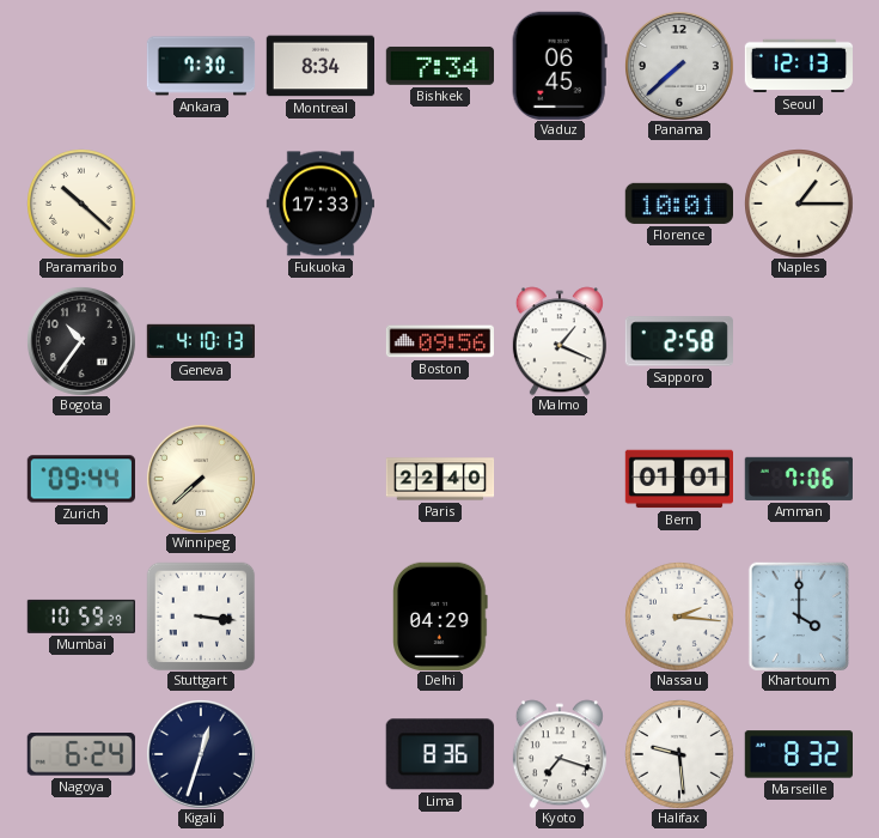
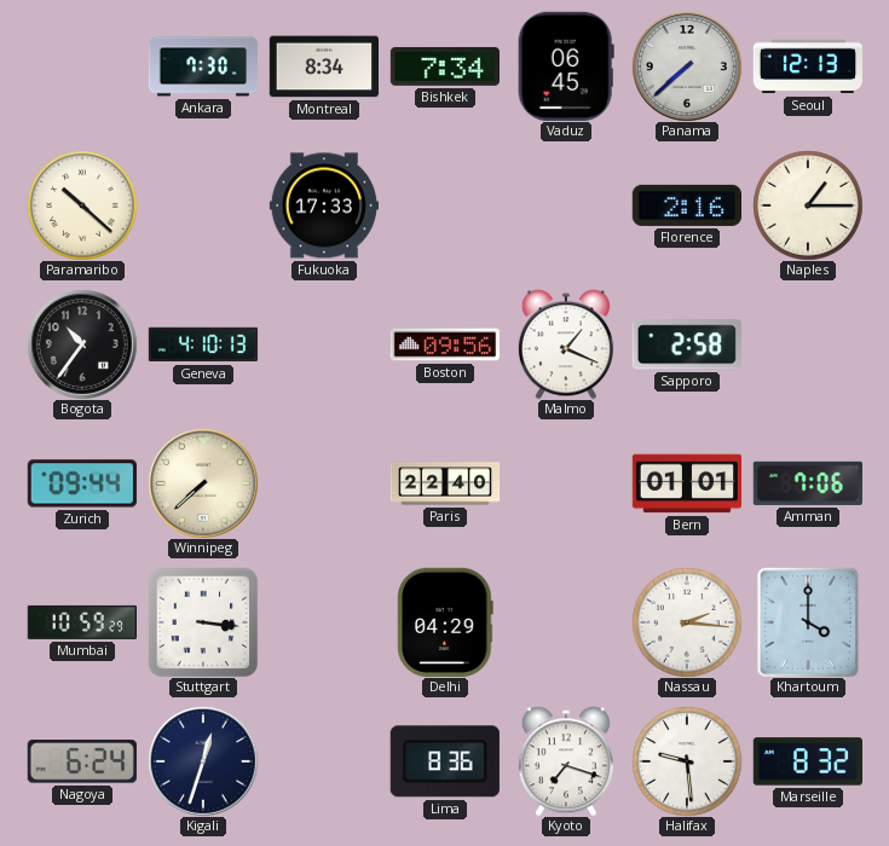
Florence: 10:01 -> 2:16
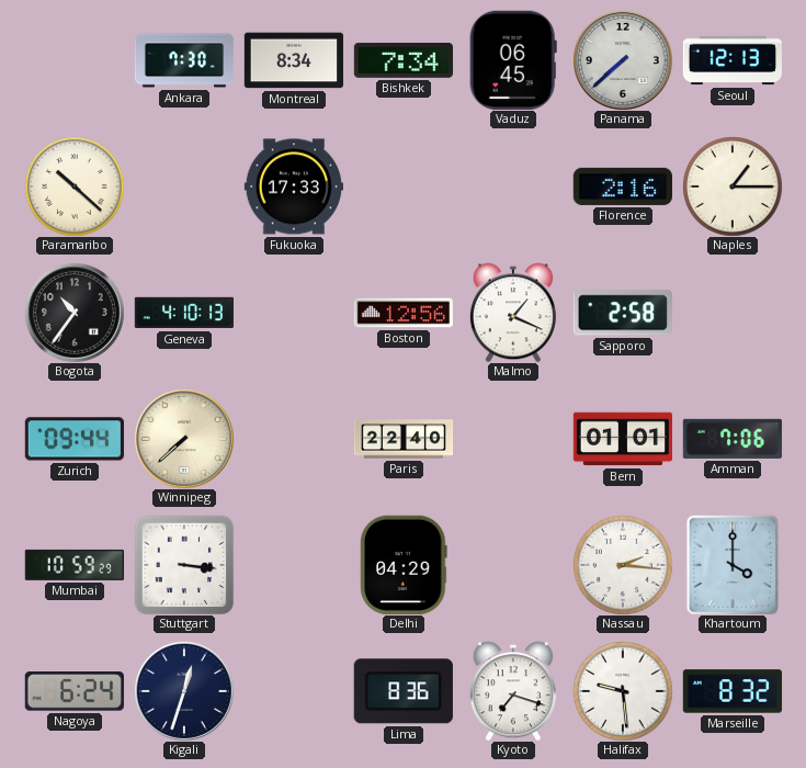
Boston: 09:56 -> 12:56
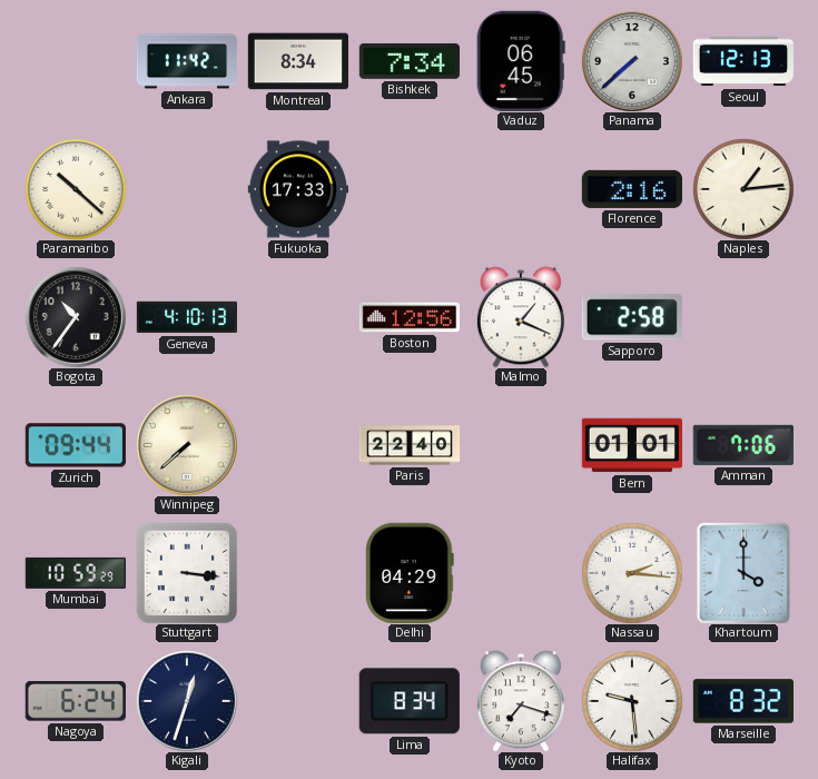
Ankara: 7:30 -> 11:42
Naples: 1:15 -> 1:14
Lima: 8:36 -> 8:34
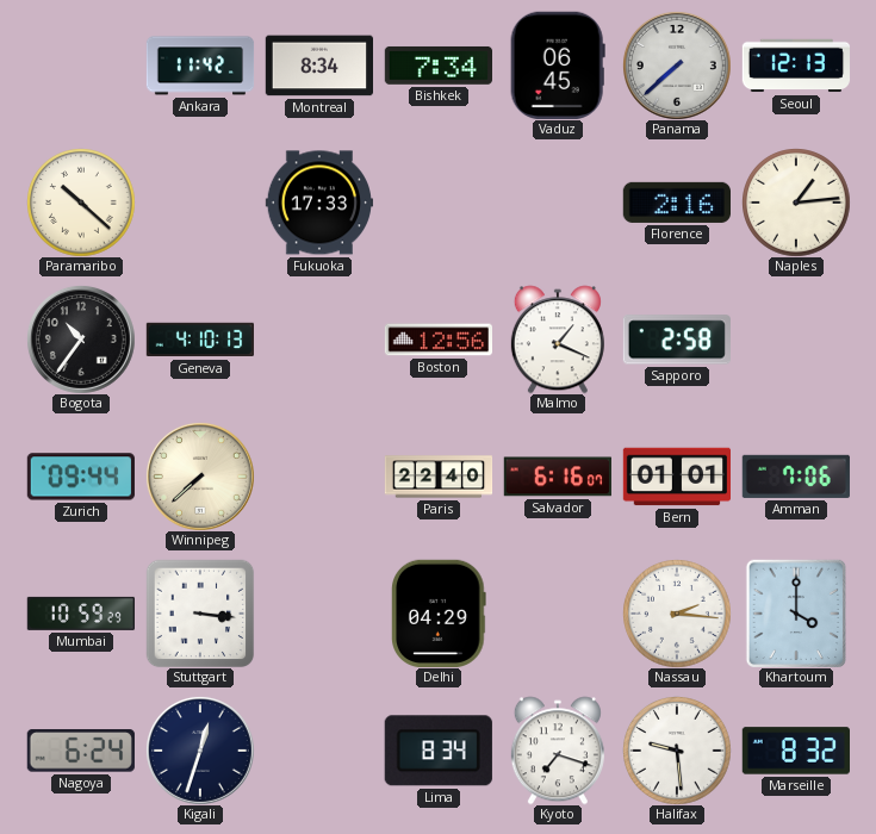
Salvador: none -> 6:16
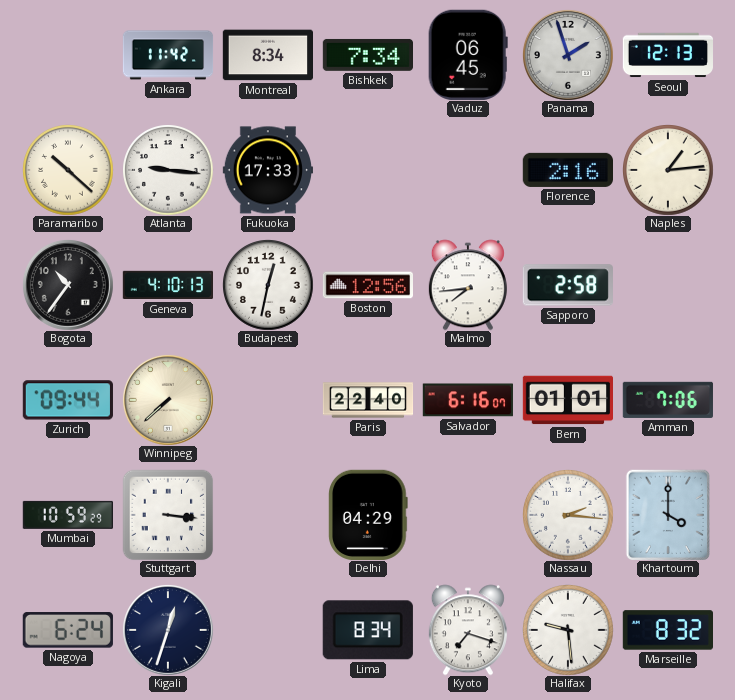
Panama: 7:38 -> 1:57
Atlanta: none -> 9:16
Budapest: none -> 12:32
Malmo: 1:19 -> 7:44
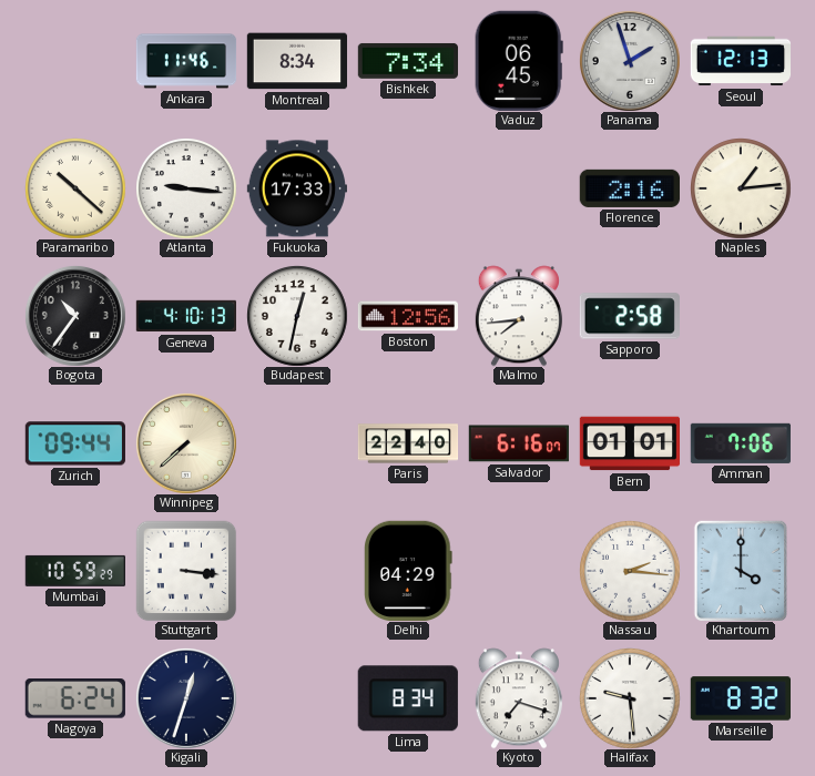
Ankara: 11:42 -> 11:46
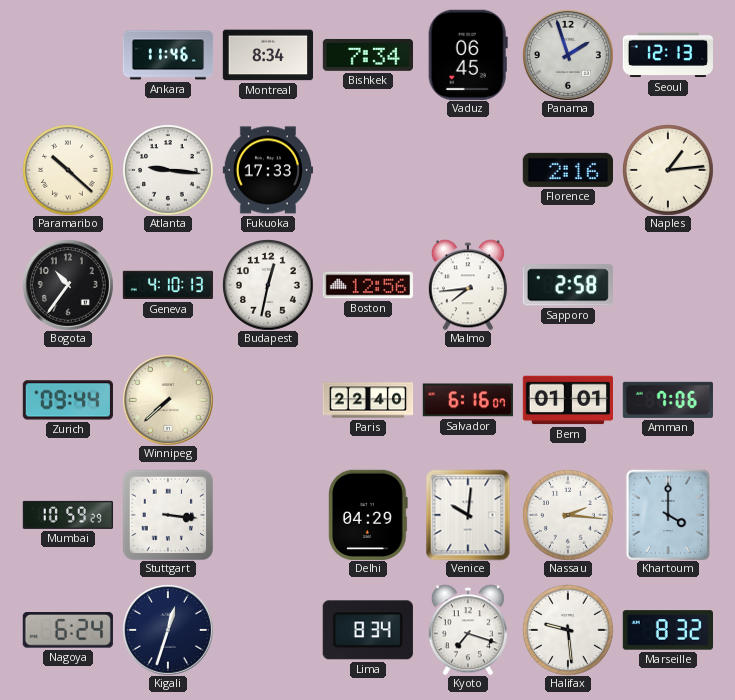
Venice: none -> 10:01
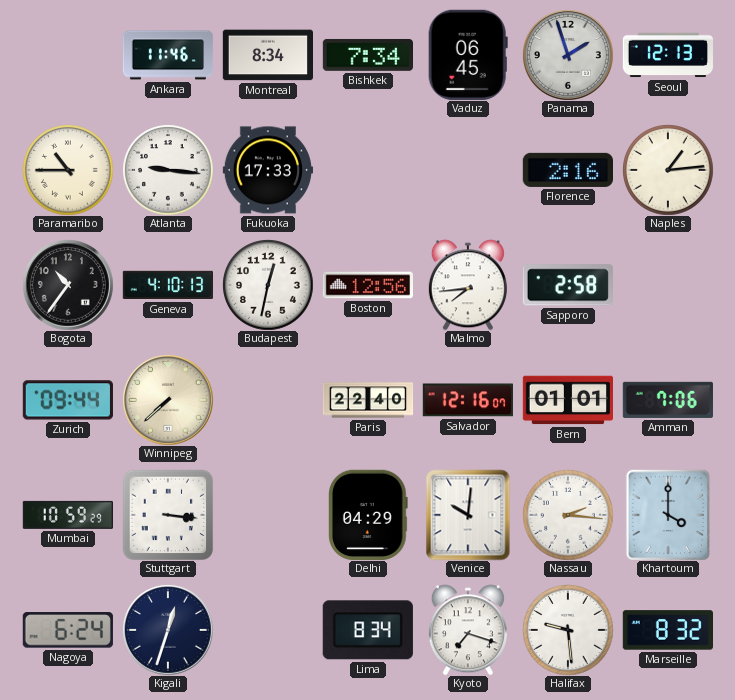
Paramaribo: 10:22 -> 10:45
Salvador: 6:16 -> 12:16
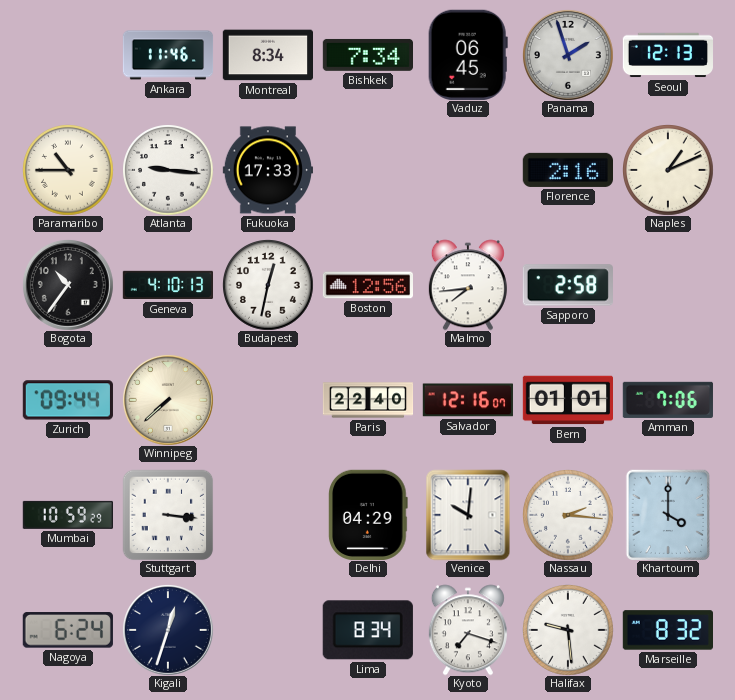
Naples: 1:14 -> 1:11
